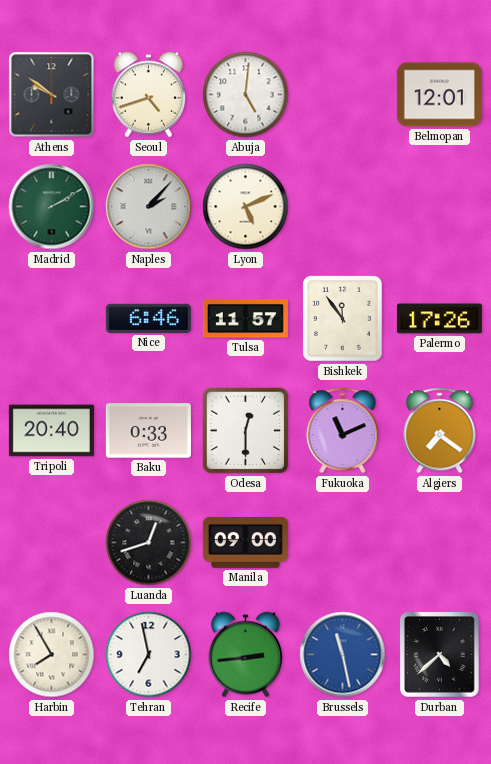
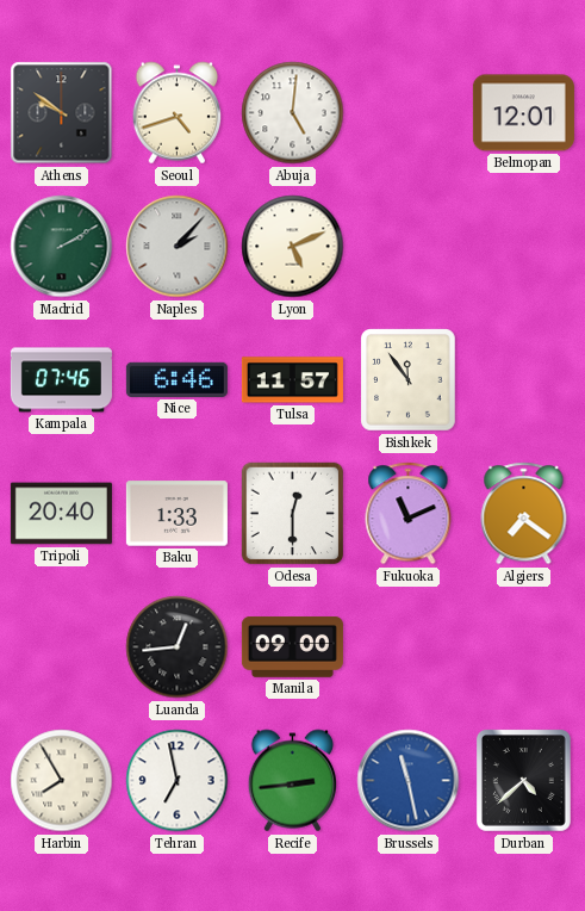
Kampala: none -> 07:46
Palermo: 17:26 -> none
Baku: 0:33 -> 1:33
Luanda: 12:42 -> 12:44
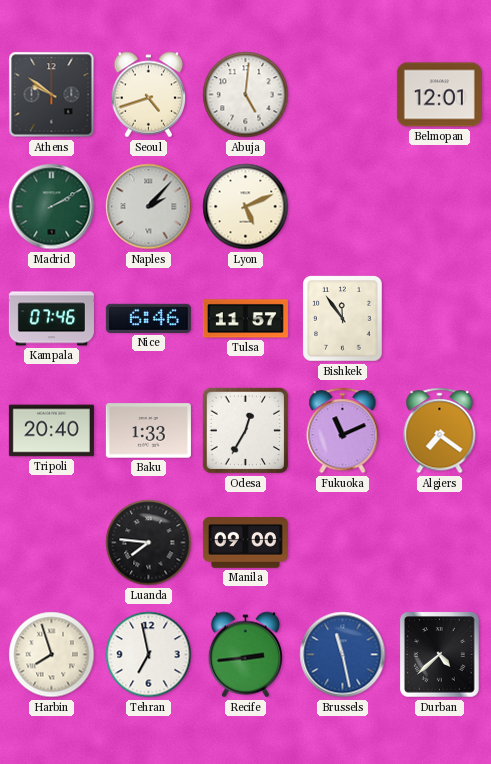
Odesa: 12:30 -> 12:35
Luanda: 12:44 -> 7:46
Harbin: 7:55 -> 7:57
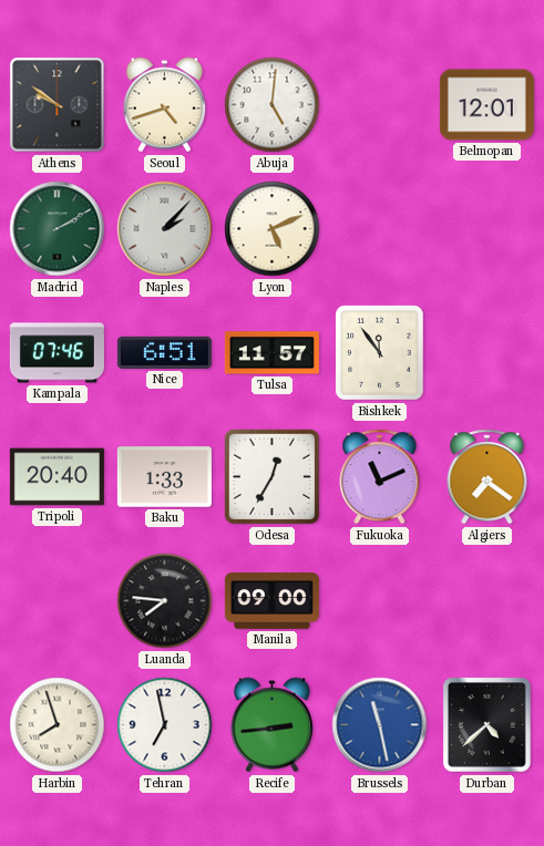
Nice: 6:46 -> 6:51
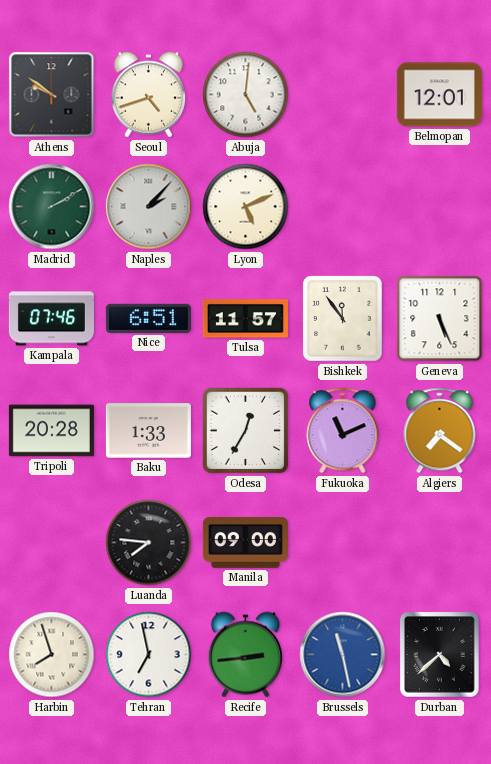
Geneva: none -> 5:26
Tripoli: 20:40 -> 20:28
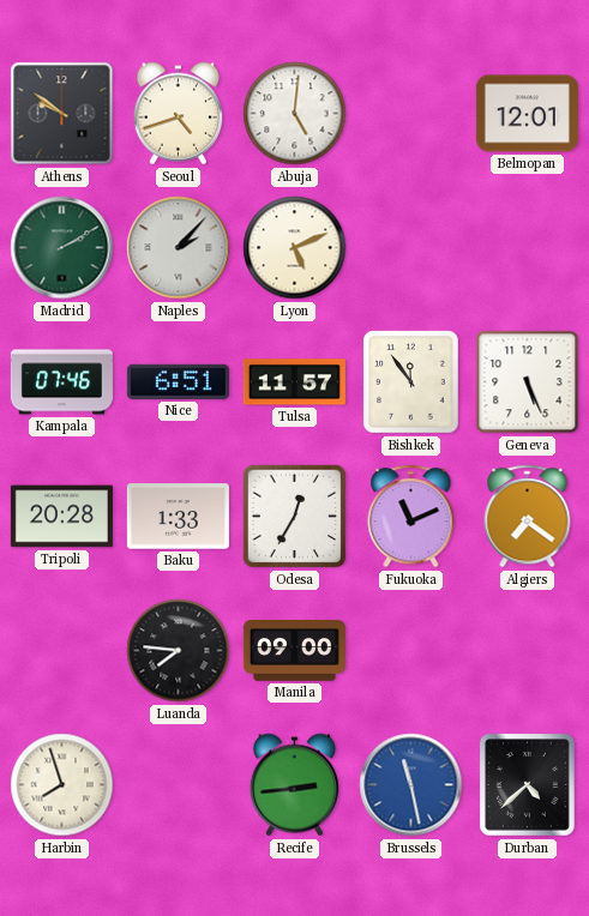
Tehran: 6:58 -> none
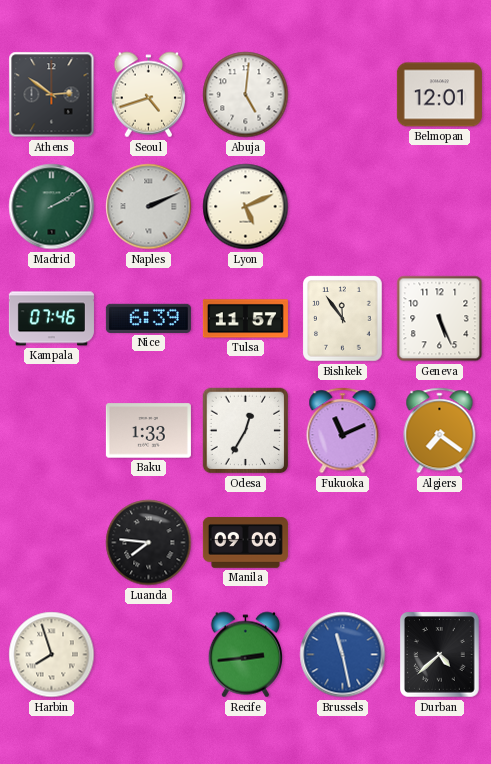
Athens: 9:51 -> 2:51
Naples: 2:07 -> 2:11
Nice: 6:51 -> 6:39
Tripoli: 20:28 -> none
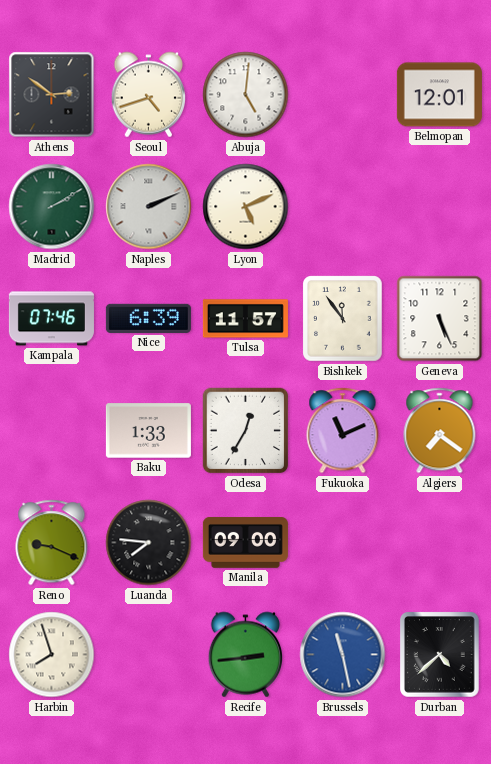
Reno: none -> 9:19
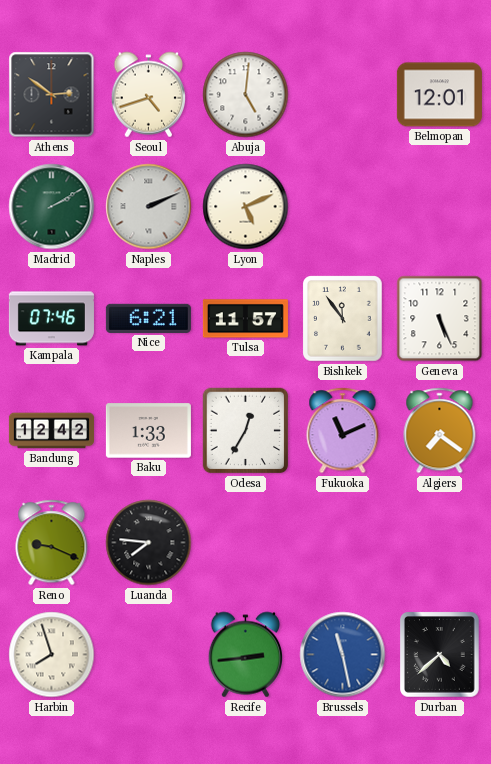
Nice: 6:39 -> 6:21
Bandung: none -> 12:42
Manila: 09:00 -> none
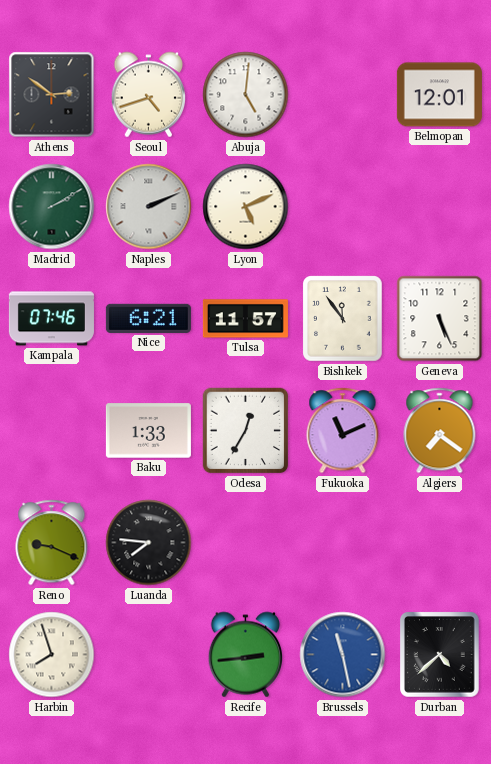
Bandung: 12:42 -> none
